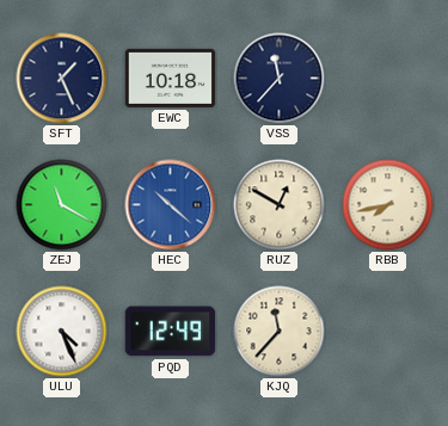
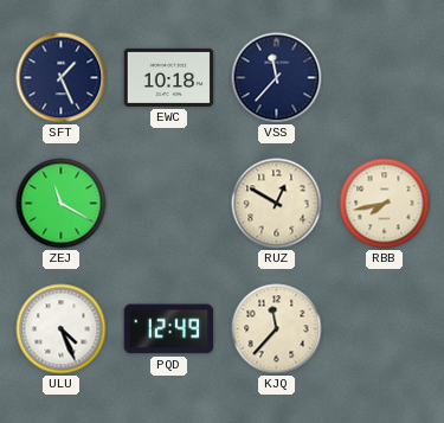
HEC: 10:22 -> none
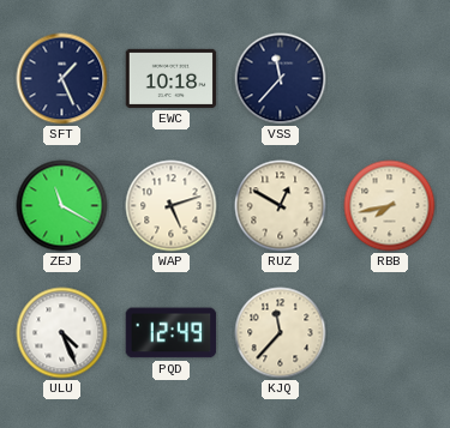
WAP: none -> 5:12
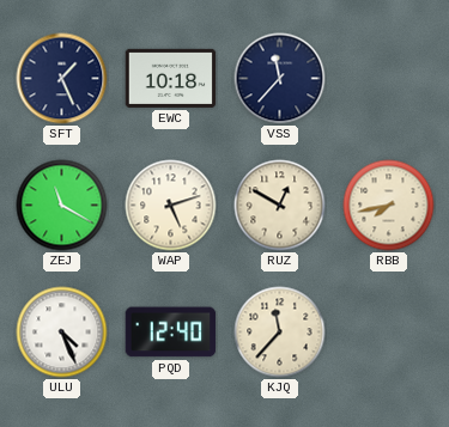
PQD: 12:49 -> 12:40
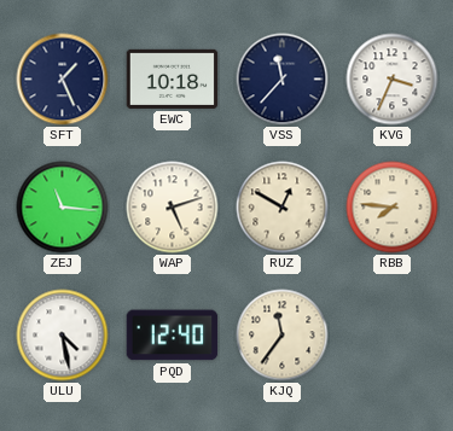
KVG: none -> 3:34
ZEJ: 11:20 -> 11:16
RBB: 7:43 -> 7:46
ULU: 4:26 -> 4:28
KJQ: 11:37 -> 11:36
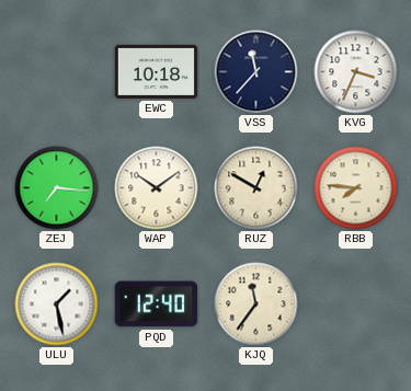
SFT: 1:26 -> none
ZEJ: 11:16 -> 7:16
WAP: 5:12 -> 10:09
ULU: 4:28 -> 1:28
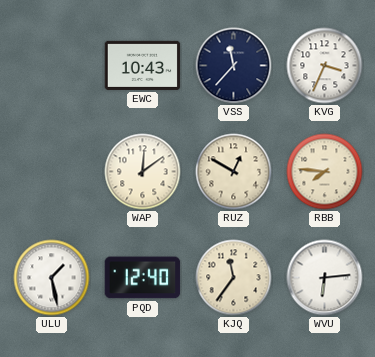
EWC: 10:18 -> 10:43
ZEJ: 7:16 -> none
WAP: 10:09 -> 12:09
WVU: none -> 6:14
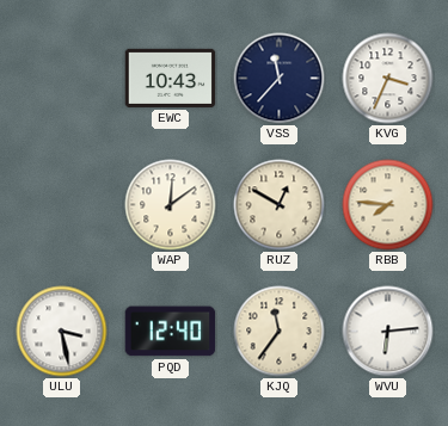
ULU: 1:28 -> 3:28
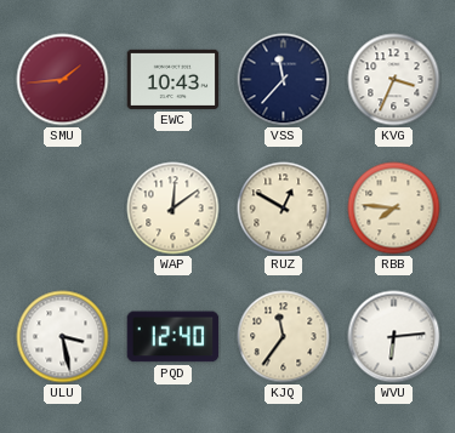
SMU: none -> 1:44
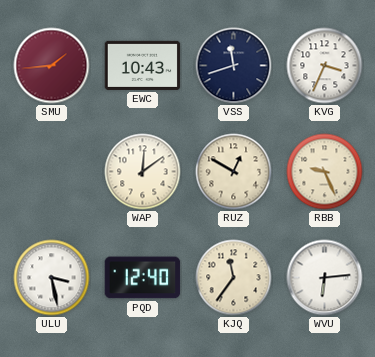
VSS: 11:37 -> 11:42
RBB: 7:46 -> 9:26
